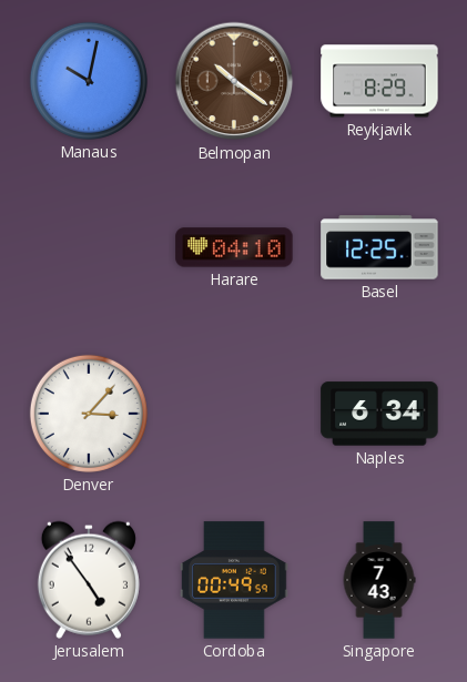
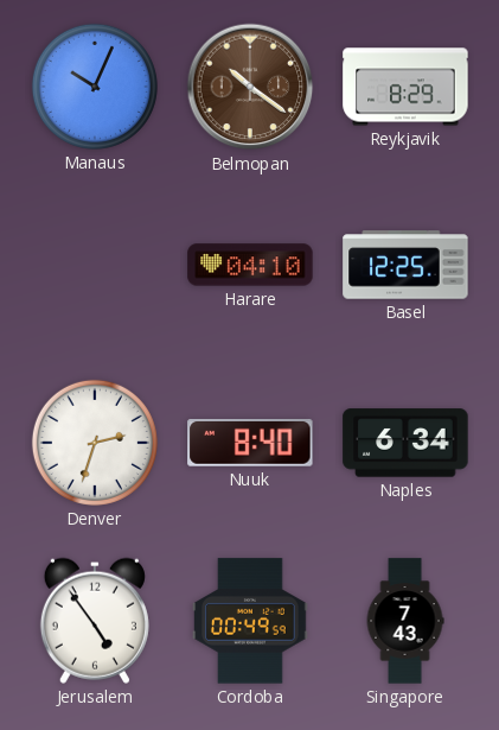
Manaus: 10:02 -> 10:04
Denver: 3:07 -> 2:33
Nuuk: none -> 8:40
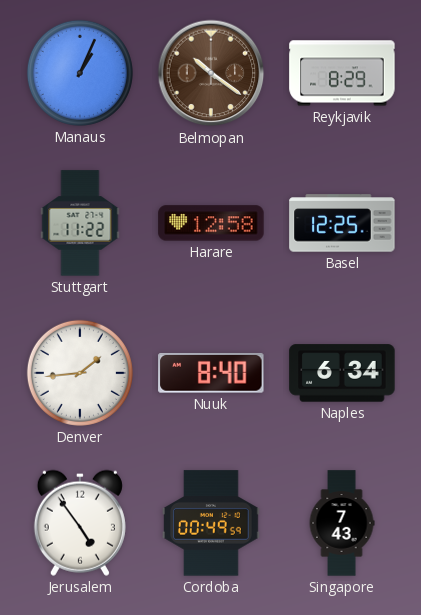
Manaus: 10:04 -> 1:04
Stuttgart: none -> 11:22
Harare: 04:10 -> 12:58
Denver: 2:33 -> 1:44
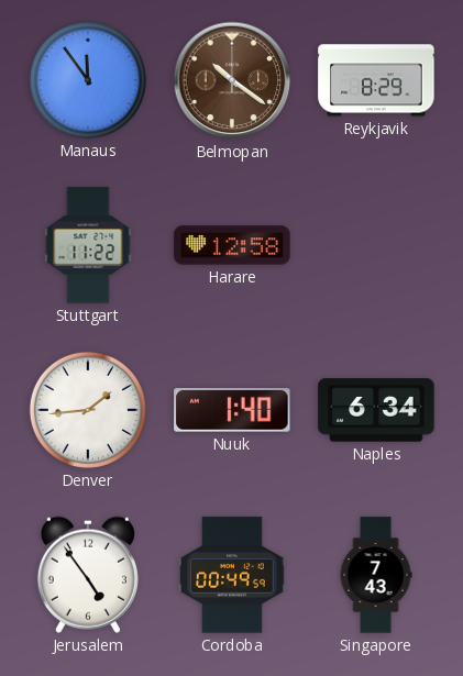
Manaus: 1:04 -> 11:54
Basel: 12:25 -> none
Nuuk: 8:40 -> 1:40
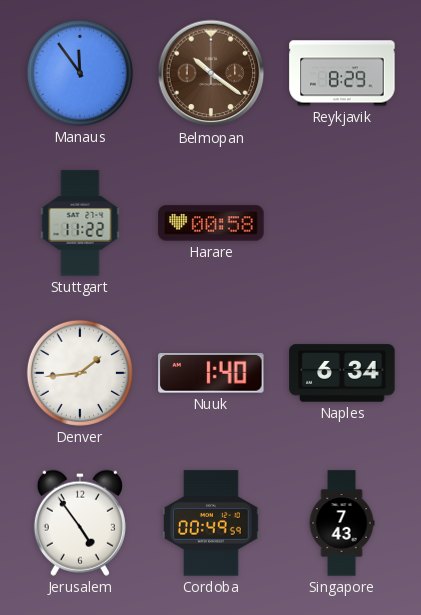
Harare: 12:58 -> 00:58
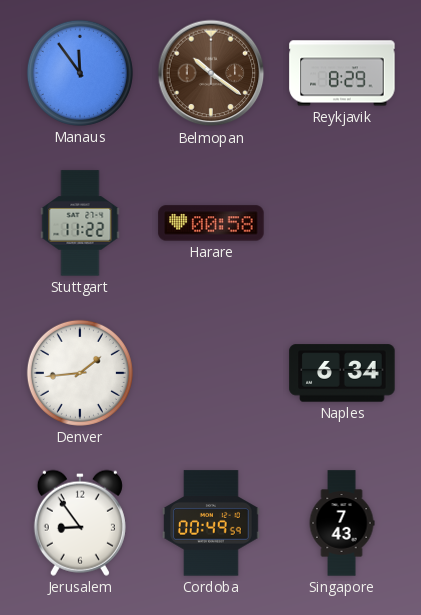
Nuuk: 1:40 -> none
Jerusalem: 4:54 -> 8:54
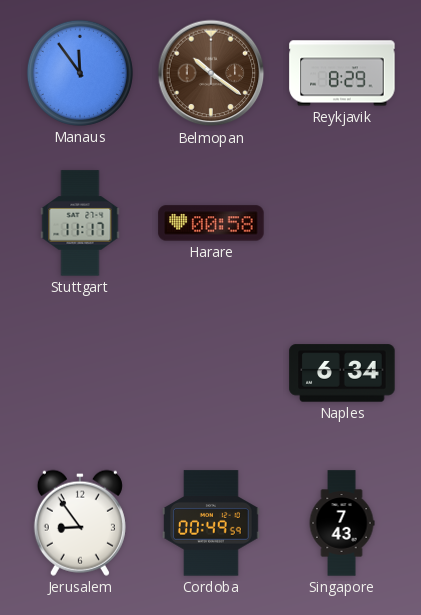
Stuttgart: 11:22 -> 11:17
Denver: 1:44 -> none
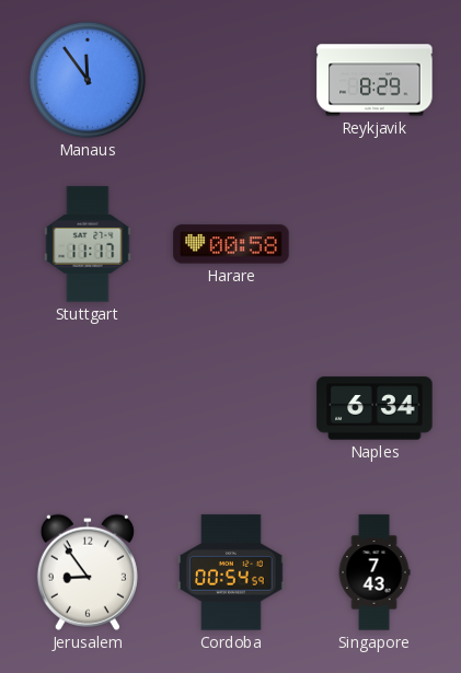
Belmopan: 10:21 -> none
Cordoba: 00:49 -> 00:54
